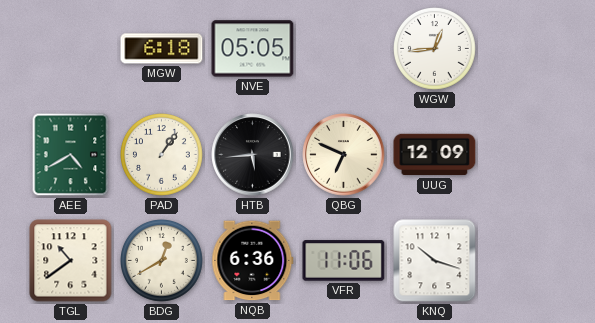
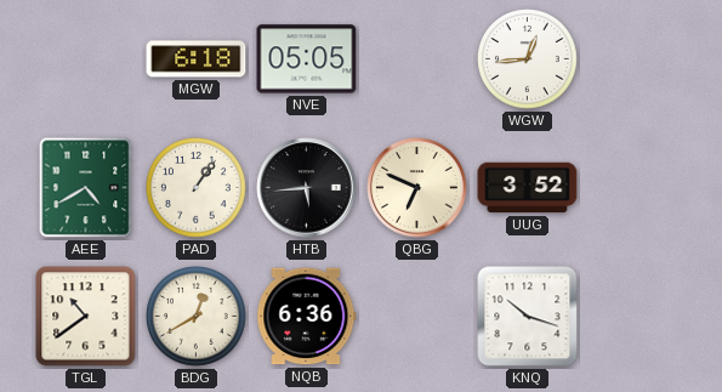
UUG: 12:09 -> 3:52
VFR: 11:06 -> none
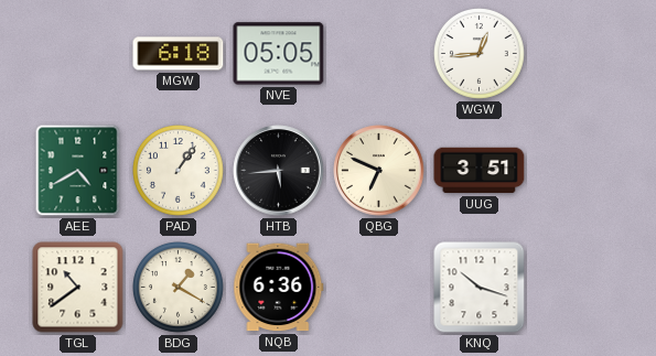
UUG: 3:52 -> 3:51
BDG: 12:40 -> 1:20
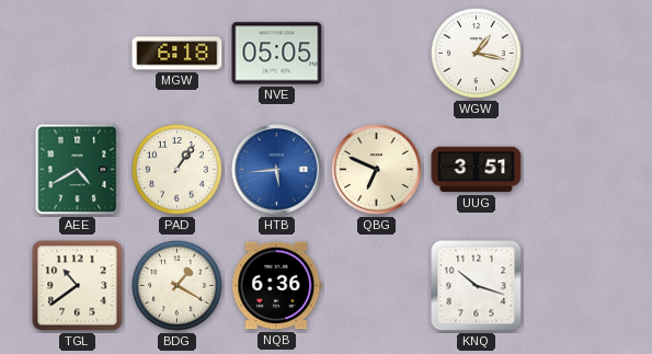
WGW: 12:44 -> 1:17
HTB dial: black -> blue
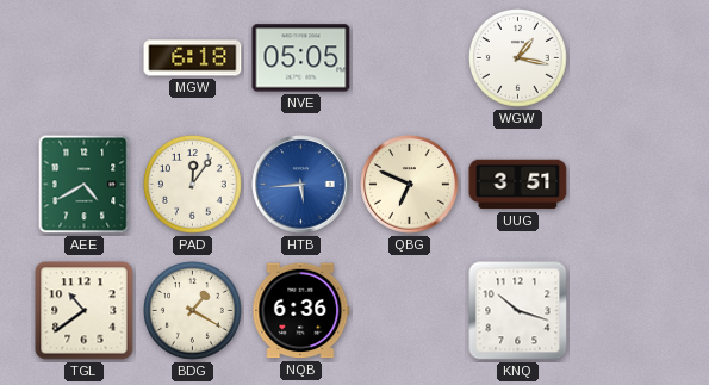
PAD: 1:06 -> 12:06
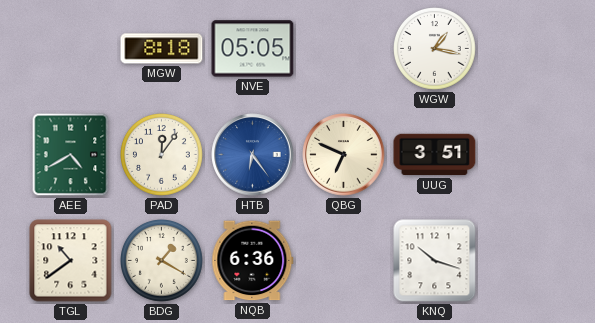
MGW: 6:18 -> 8:18
HTB: 5:44 -> 6:24
